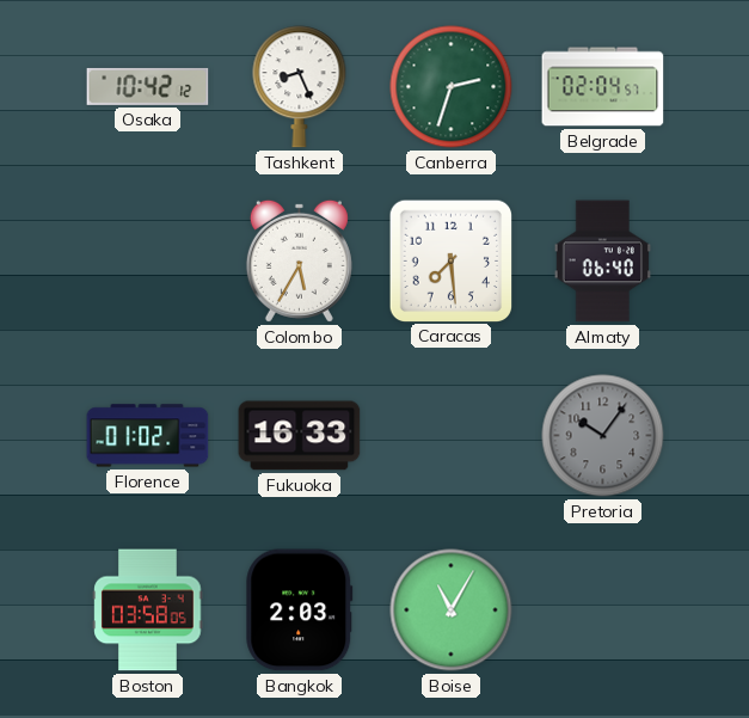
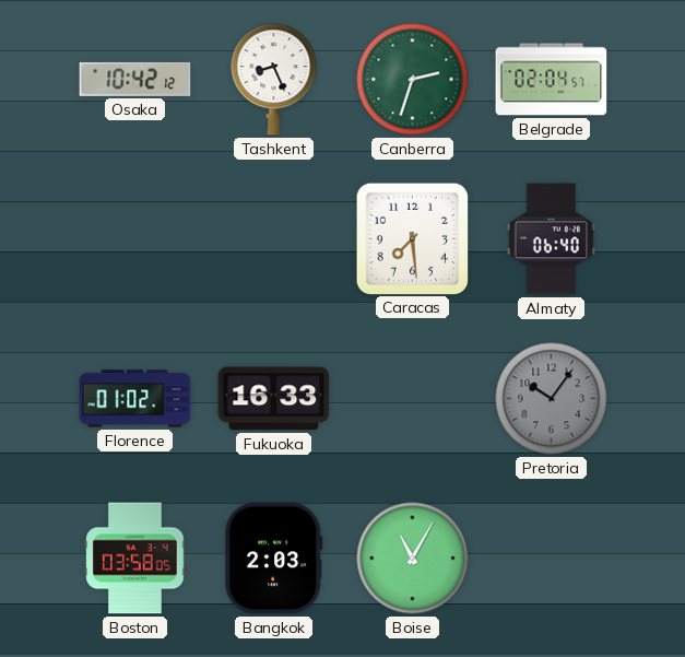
Colombo: 5:35 -> none
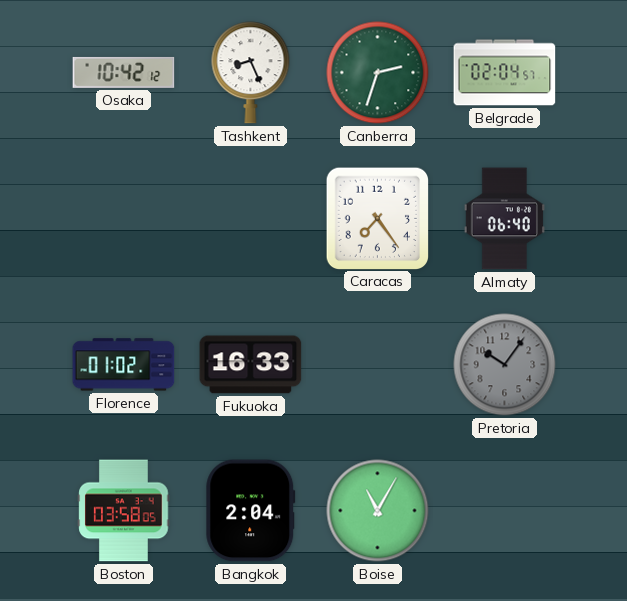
Caracas: 7:29 -> 7:24
Bangkok: 2:03 -> 2:04
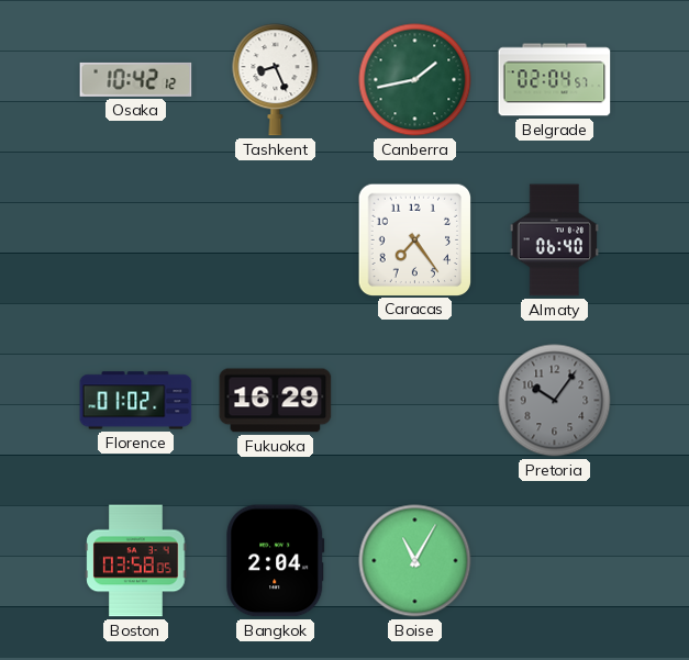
Canberra: 2:33 -> 1:43
Fukuoka: 16:33 -> 16:29
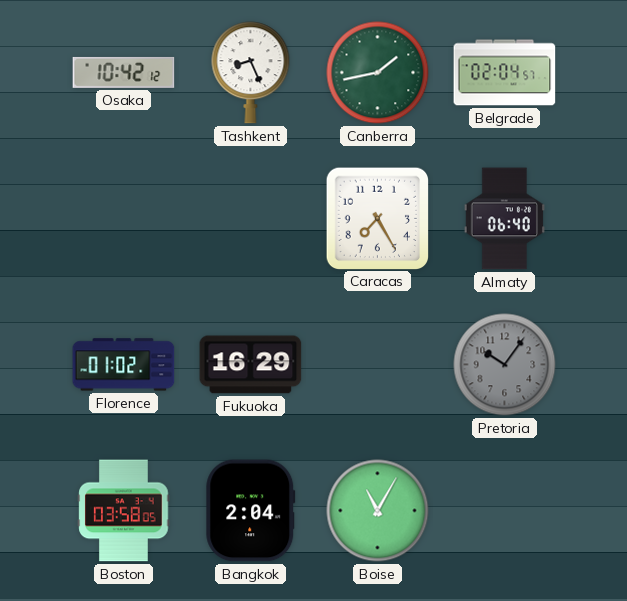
Caracas: 7:24 -> 7:25
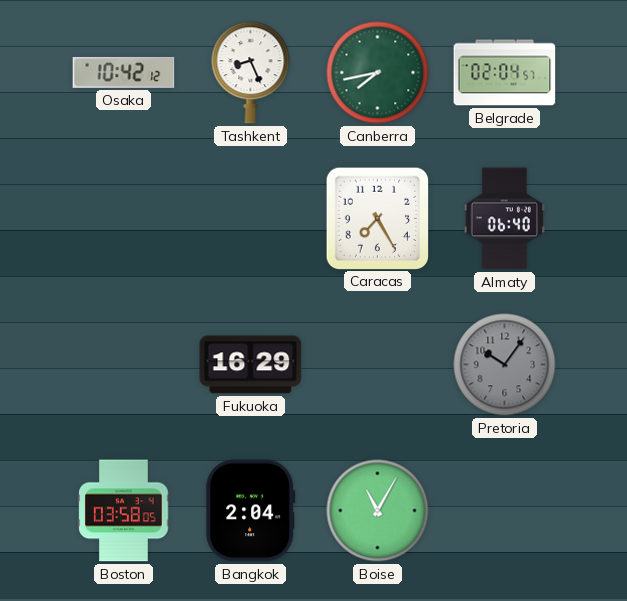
Canberra: 1:43 -> 7:43
Florence: 01:02 -> none
